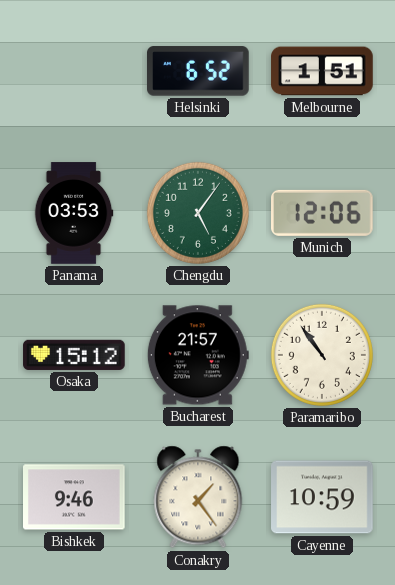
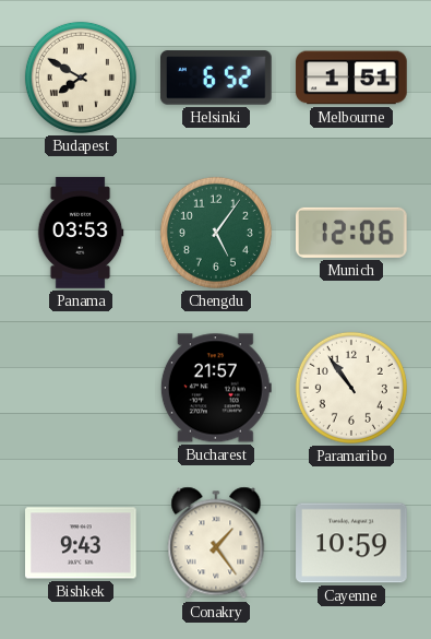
Budapest: none -> 7:50
Osaka: 15:12 -> none
Bishkek: 9:46 -> 9:43
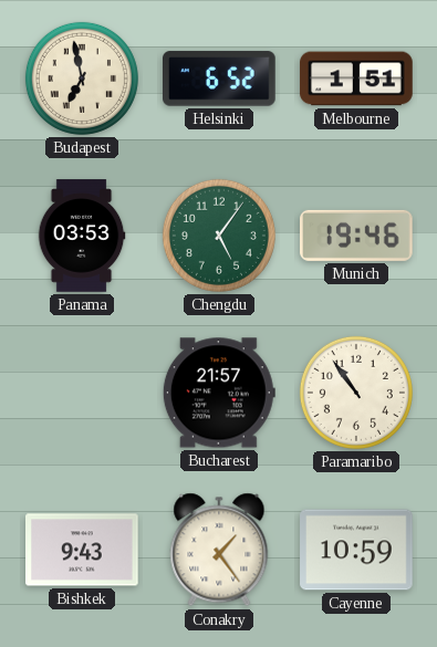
Budapest: 7:50 -> 6:58
Munich: 12:06 -> 19:46
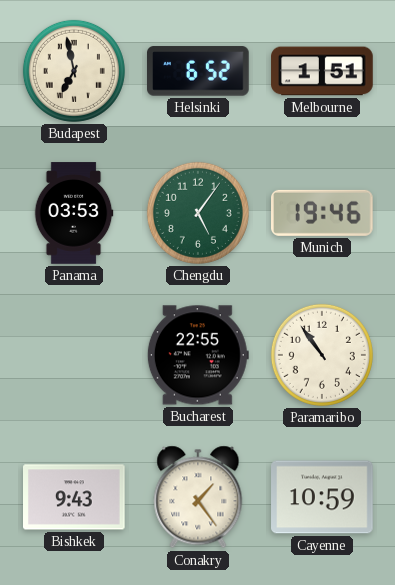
Bucharest: 21:57 -> 22:55
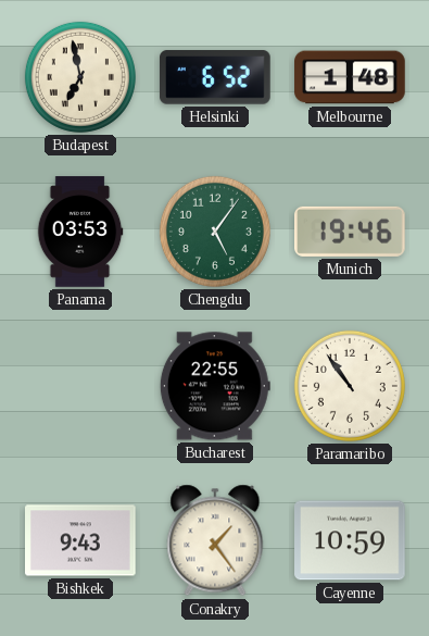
Melbourne: 1:51 -> 1:48
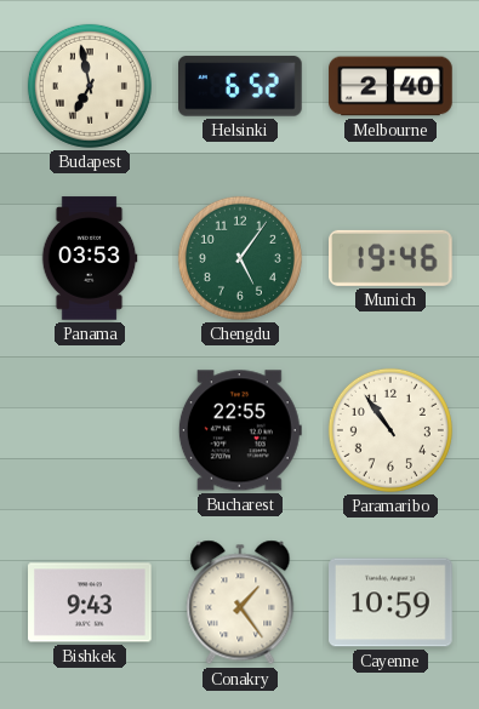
Melbourne: 1:48 -> 2:40
